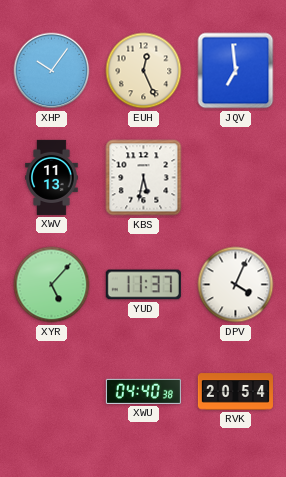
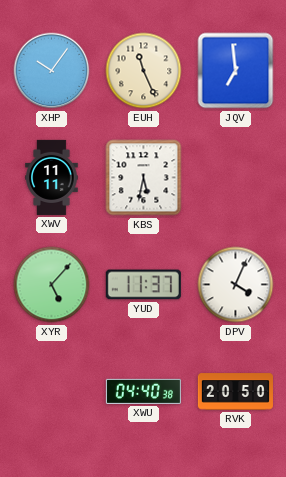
EUH: 12:26 -> 11:26
XWV: 11:13 -> 11:11
RVK: 20:54 -> 20:50
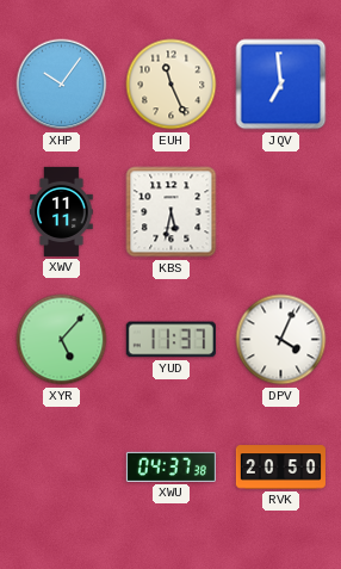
XWU: 04:40 -> 04:37
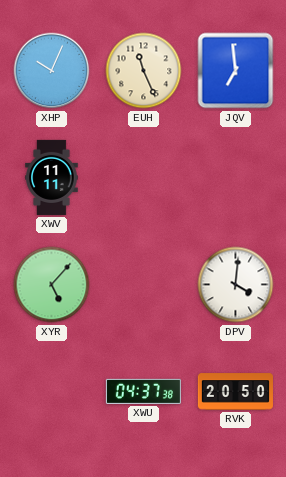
XHP: 10:06 -> 10:04
KBS: 5:32 -> none
YUD: 11:37 -> none
DPV: 4:04 -> 4:01
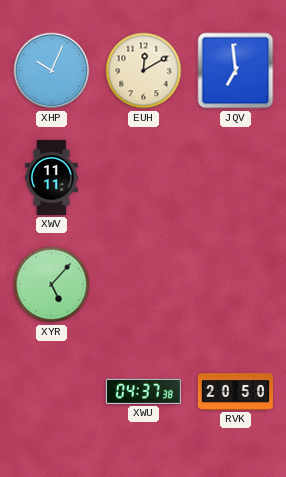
EUH: 11:26 -> 12:10
DPV: 4:01 -> none
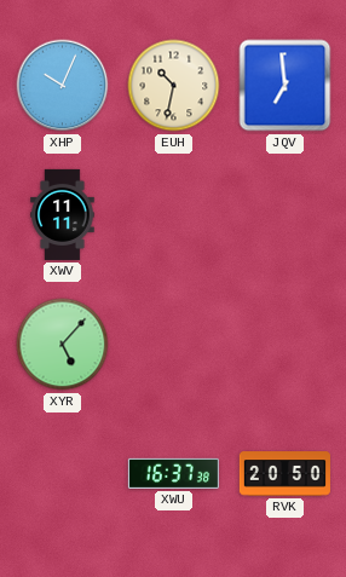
EUH: 12:10 -> 10:32
XWU: 04:37 -> 16:37
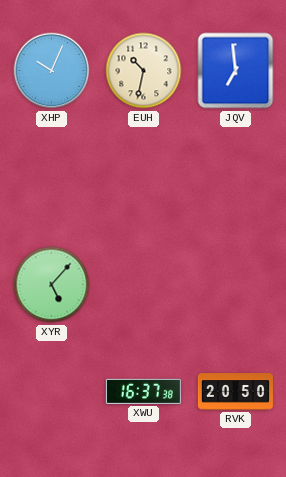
XWV: 11:11 -> none
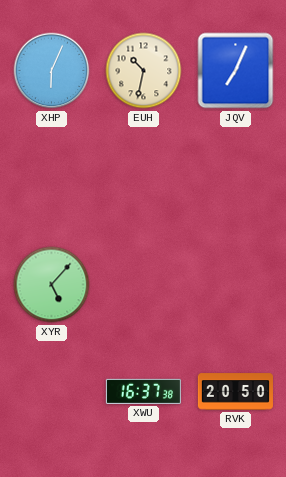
XHP: 10:04 -> 6:04
JQV: 6:59 -> 7:04
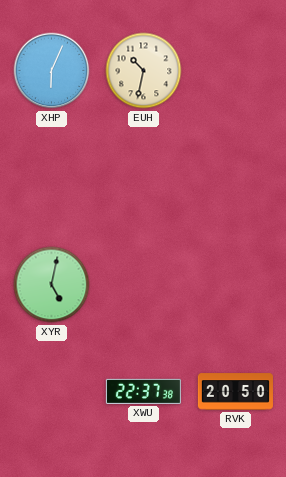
JQV: 7:04 -> none
XYR: 5:07 -> 5:02
XWU: 16:37 -> 22:37
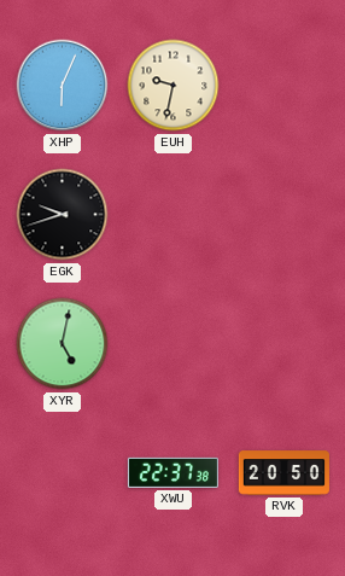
EUH: 10:32 -> 9:32
EGK: none -> 9:42
